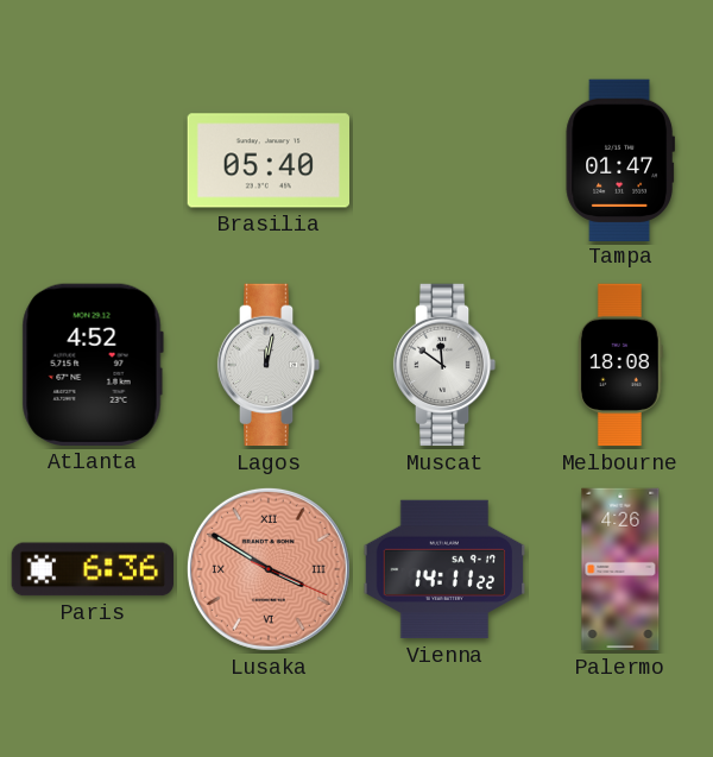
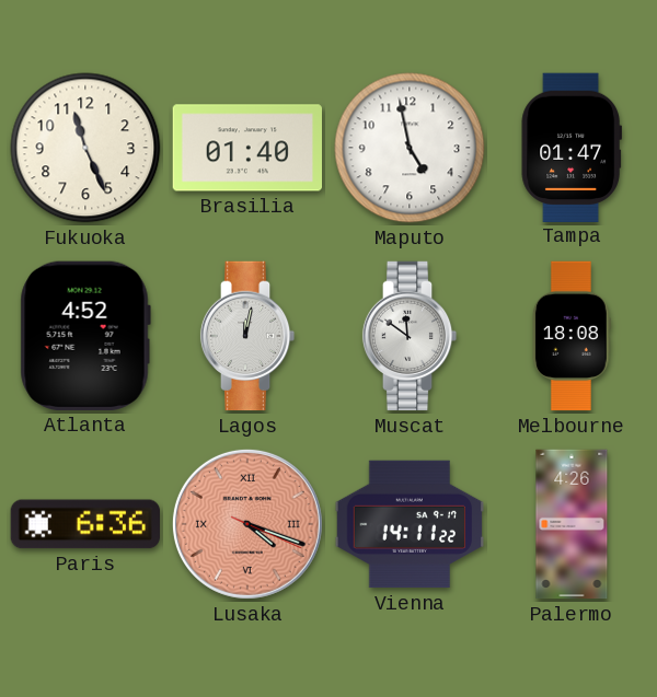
Fukuoka: none -> 11:26
Brasilia: 05:40 -> 01:40
Maputo: none -> 4:58
Lusaka: 3:50 -> 4:18
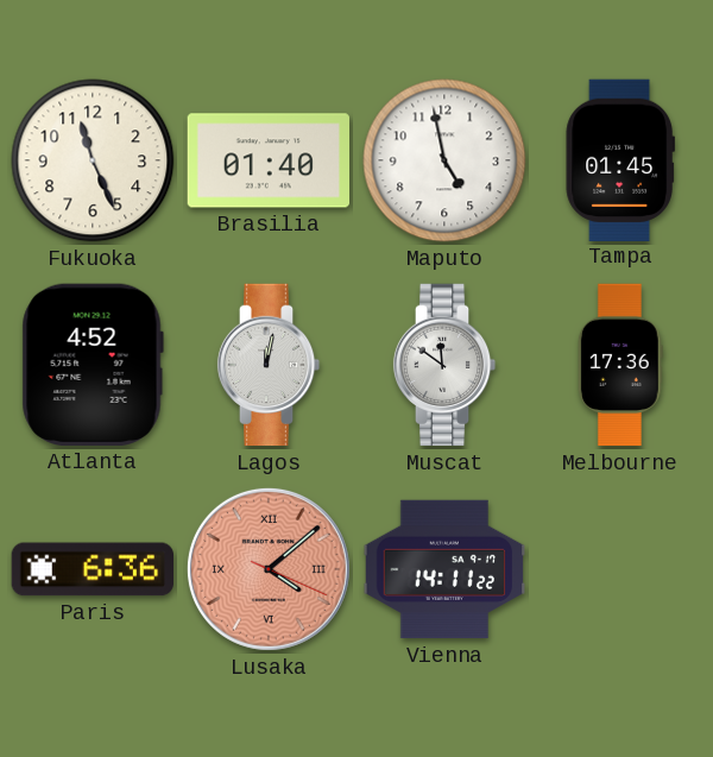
Tampa: 01:47 -> 01:45
Melbourne: 18:08 -> 17:36
Lusaka: 4:18 -> 4:08
Palermo: 4:26 -> none
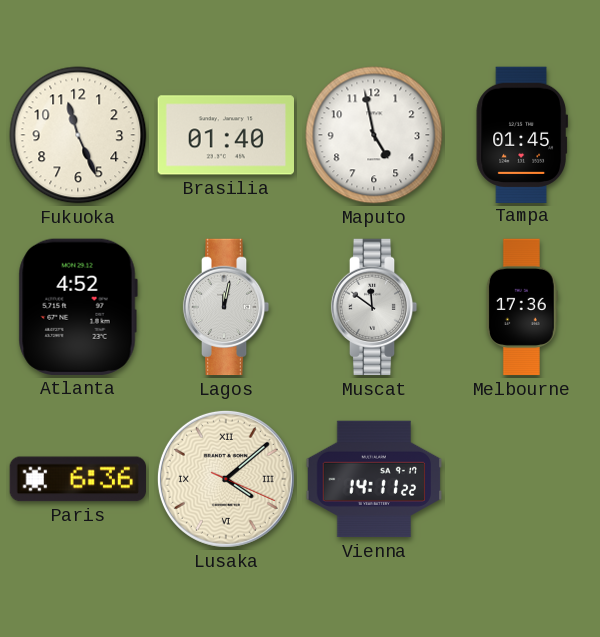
Lusaka dial: salmon -> cream
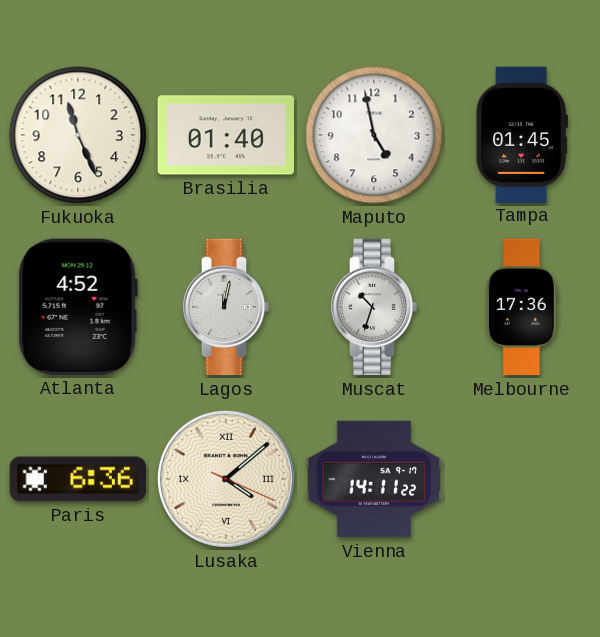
Muscat: 11:51 -> 10:33
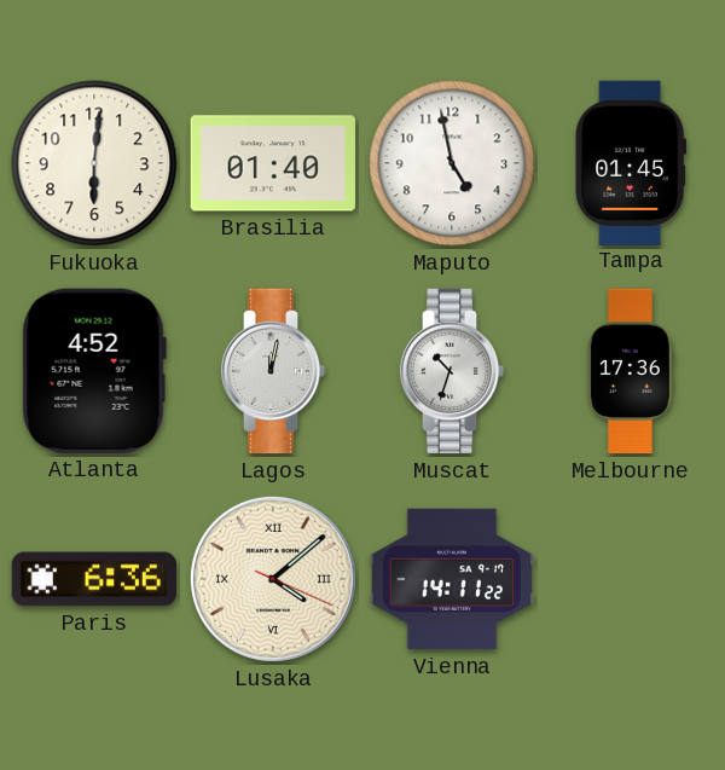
Fukuoka: 11:26 -> 6:01
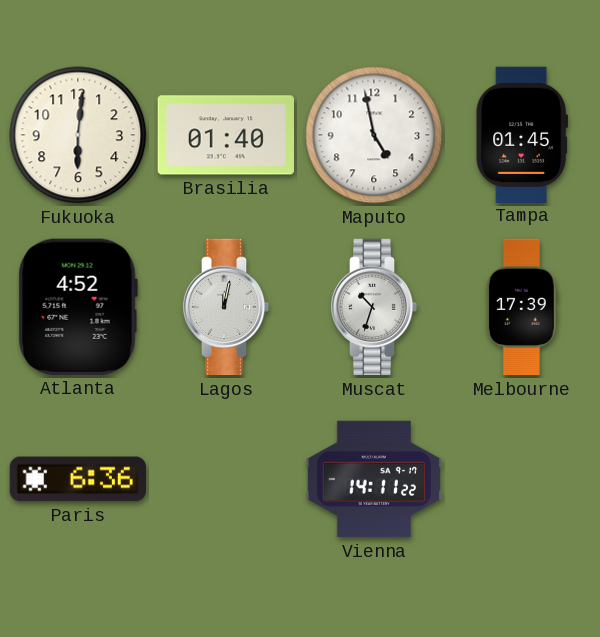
Melbourne: 17:36 -> 17:39
Lusaka: 4:08 -> none
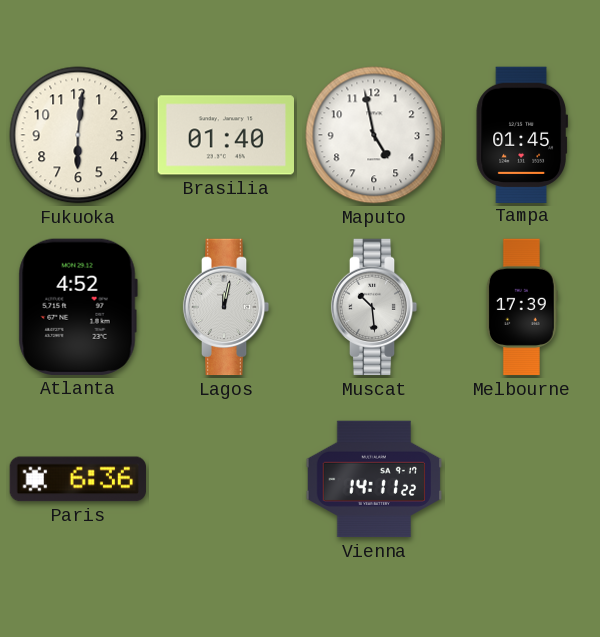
Muscat: 10:33 -> 10:29
